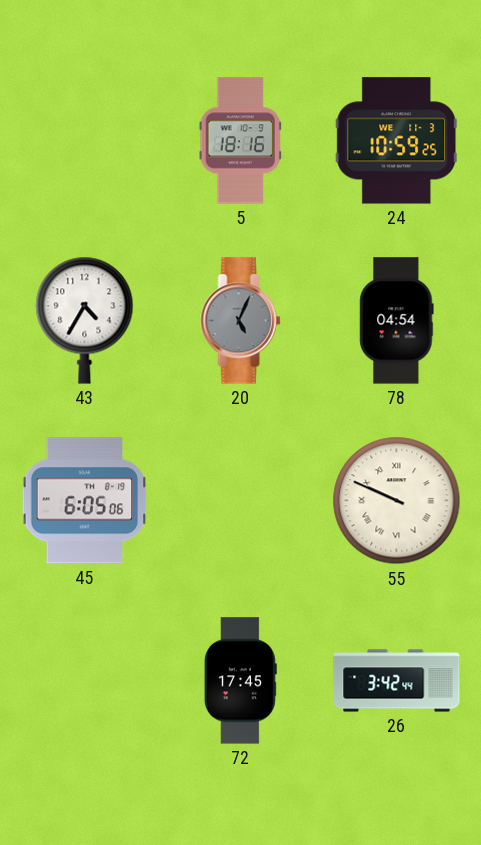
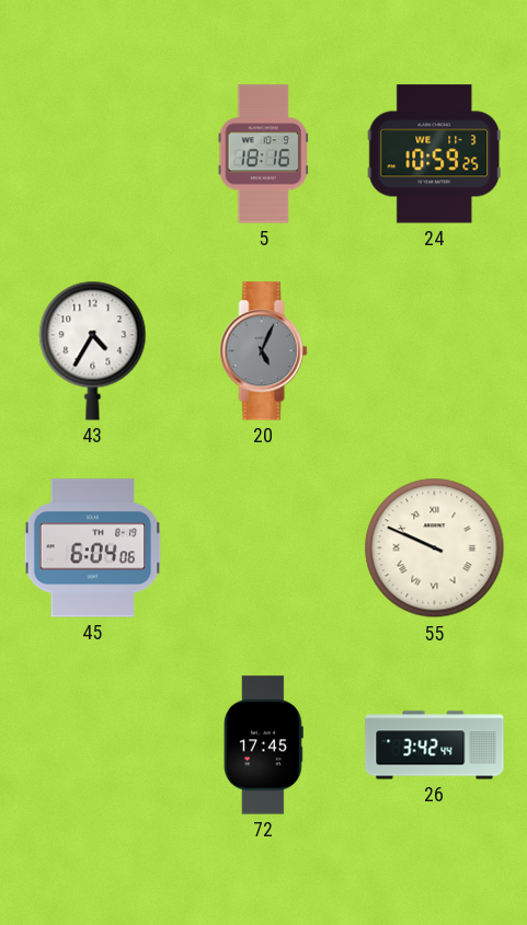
78: 04:54 -> none
45: 6:05 -> 6:04
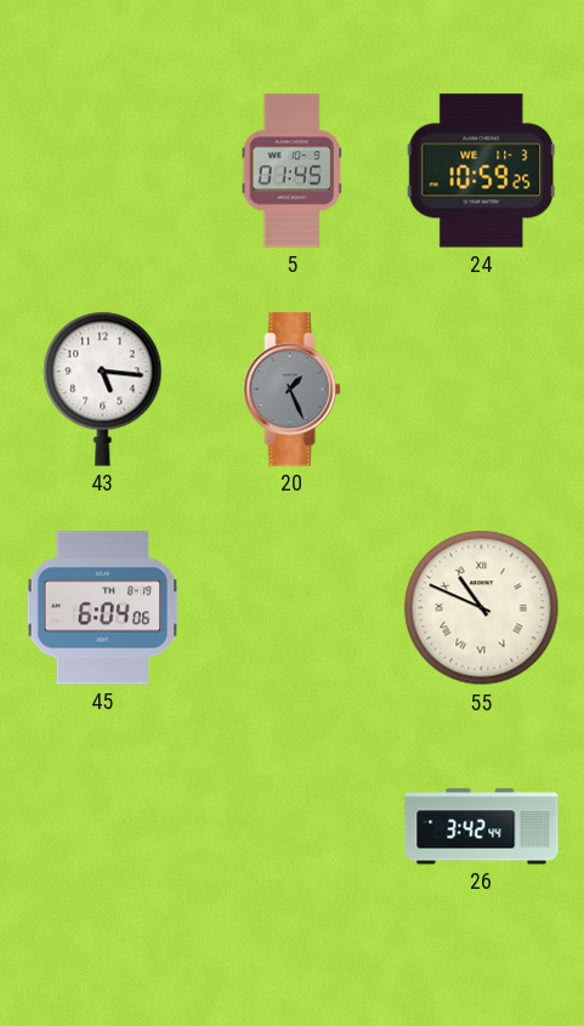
5: 18:16 -> 01:45
43: 4:35 -> 5:16
20: 5:04 -> 1:26
55: 9:49 -> 10:49
72: 17:45 -> none
